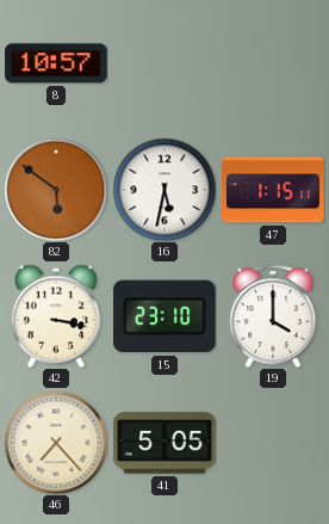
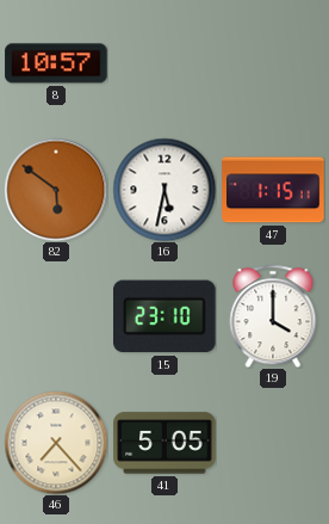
42: 3:17 -> none
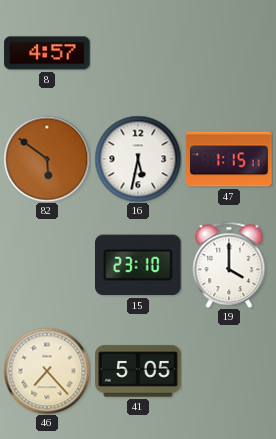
8: 10:57 -> 4:57
